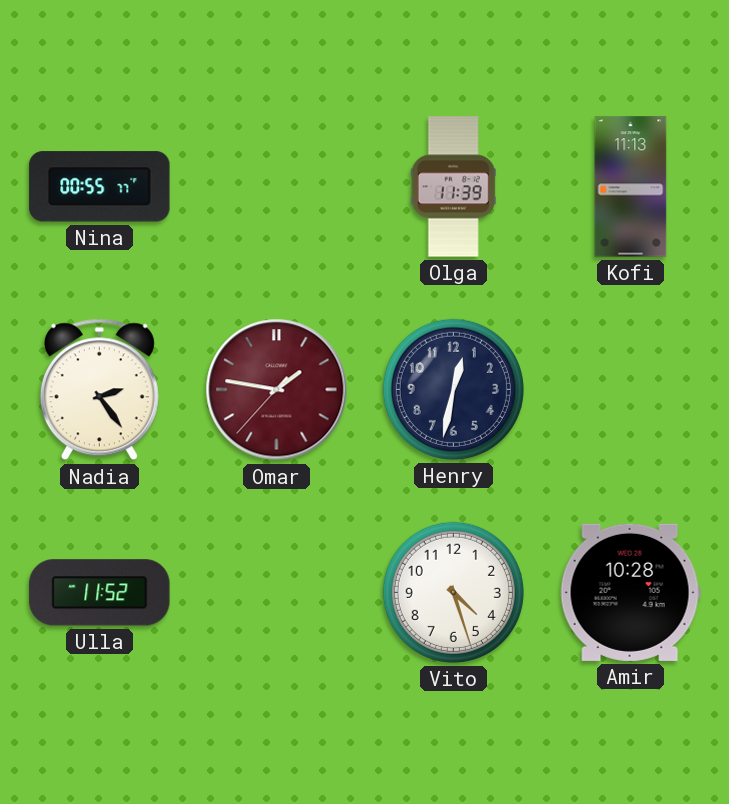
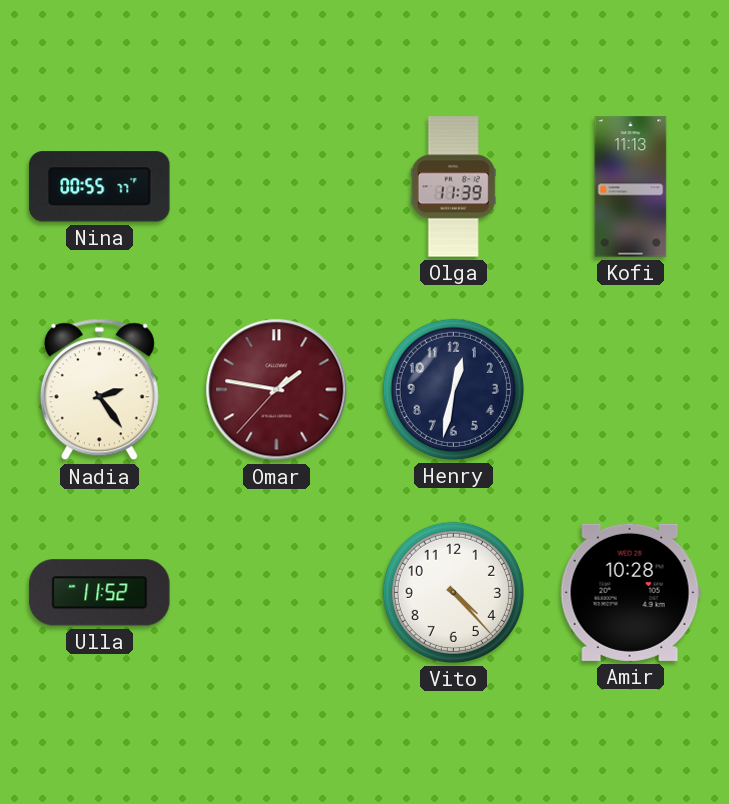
Vito: 4:27 -> 4:23
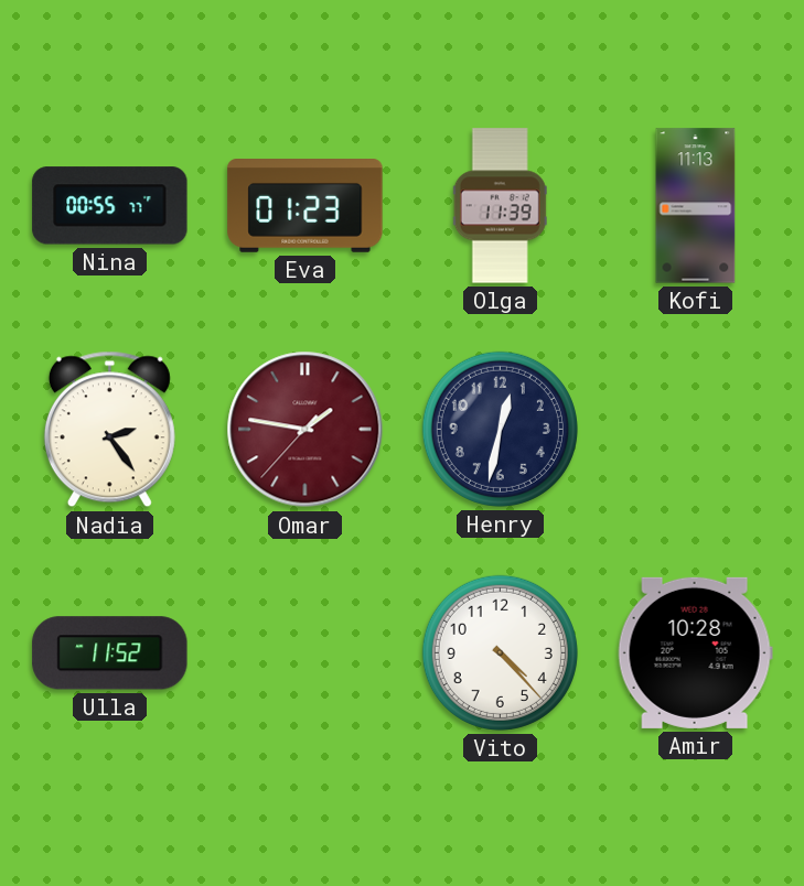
Eva: none -> 01:23
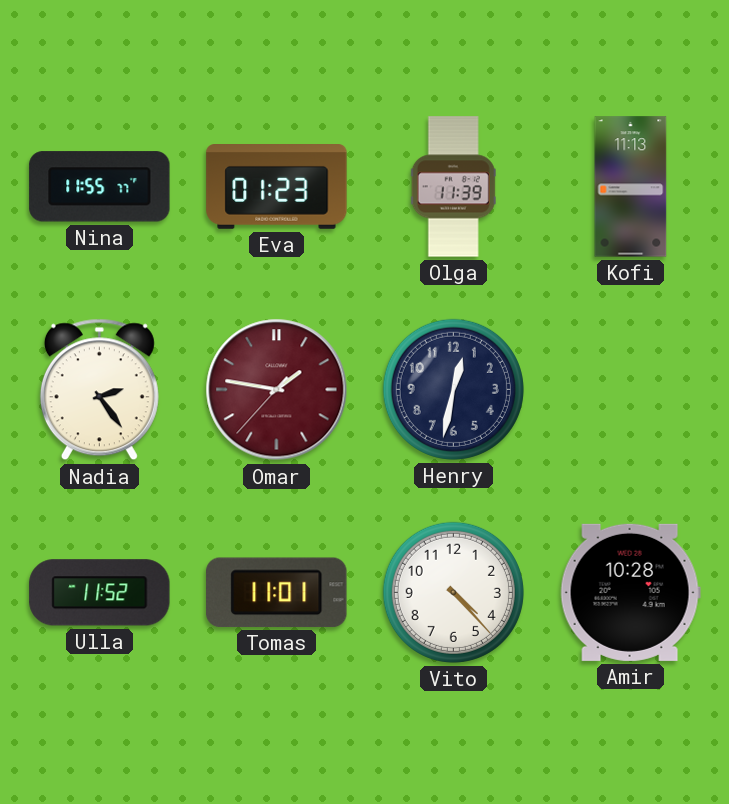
Nina: 00:55 -> 11:55
Tomas: none -> 11:01
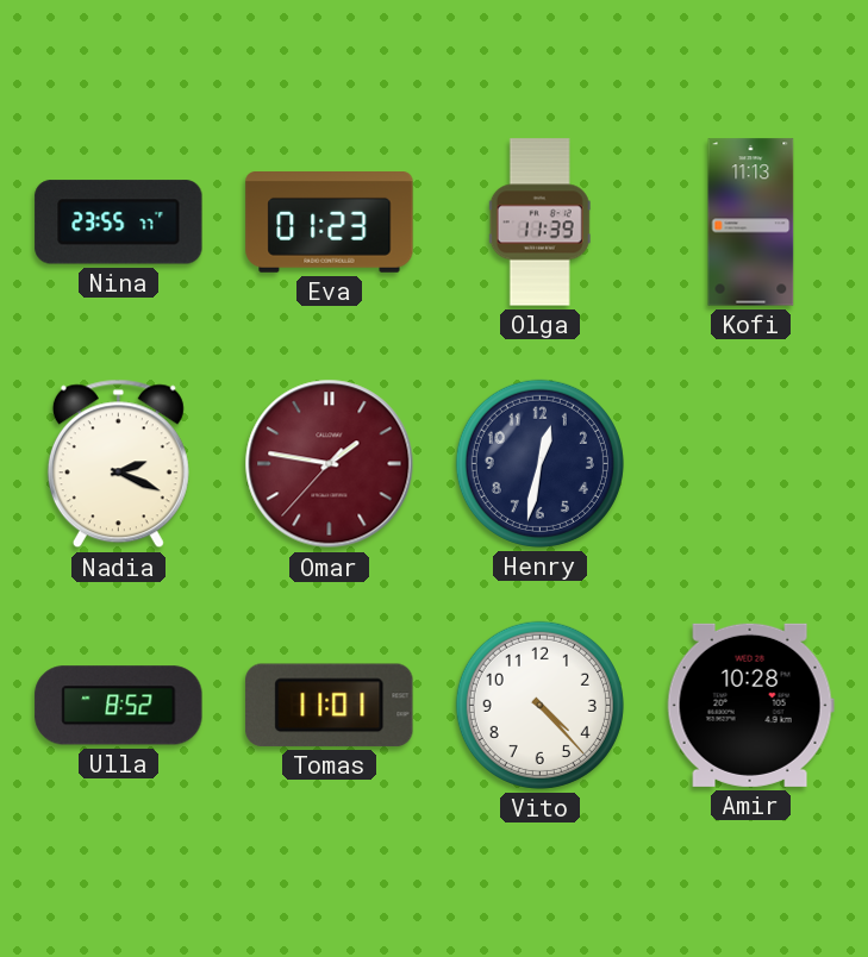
Nina: 11:55 -> 23:55
Nadia: 2:24 -> 2:19
Ulla: 11:52 -> 8:52
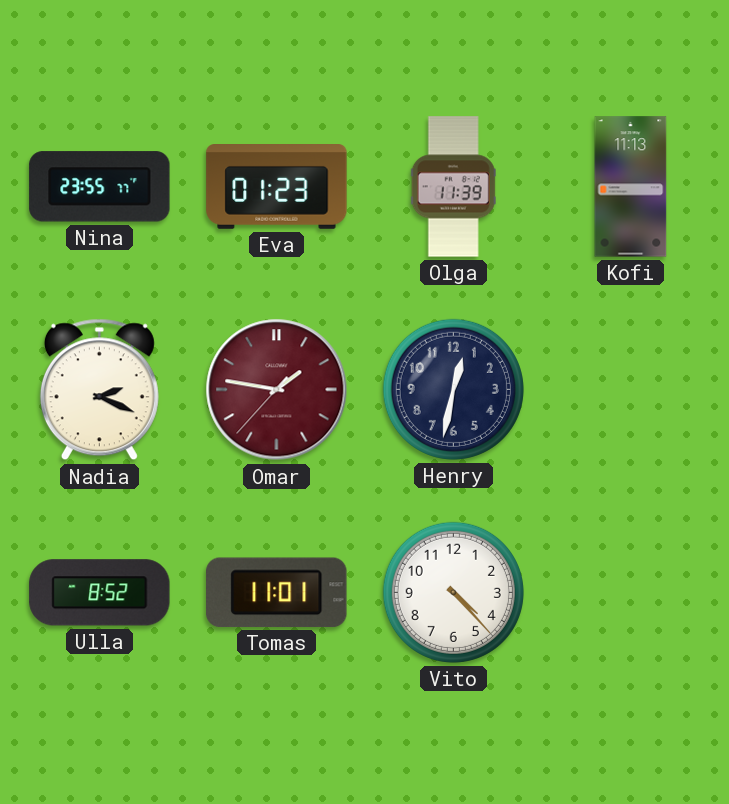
Amir: 10:28 -> none
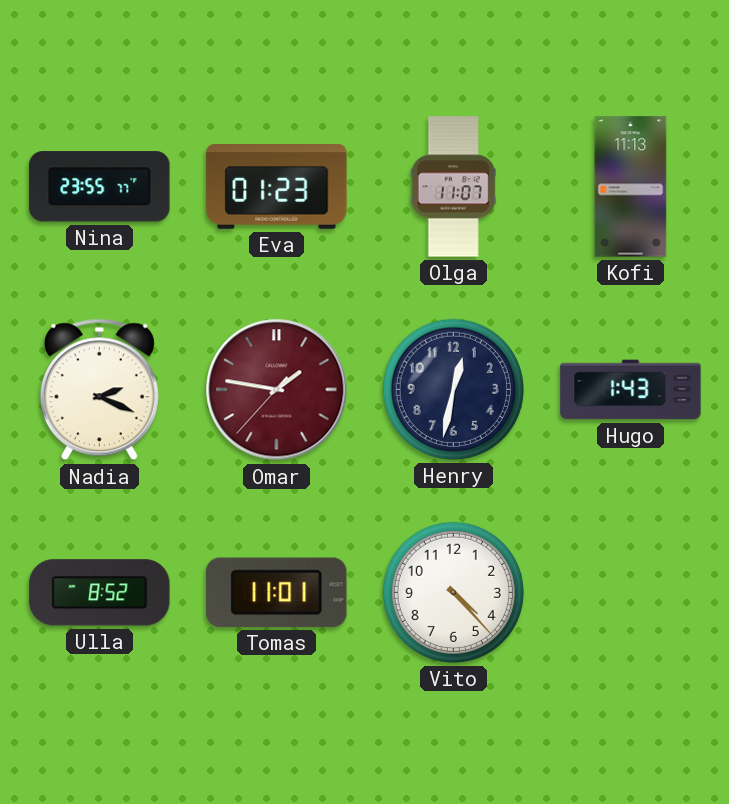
Olga: 11:39 -> 11:07
Hugo: none -> 1:43
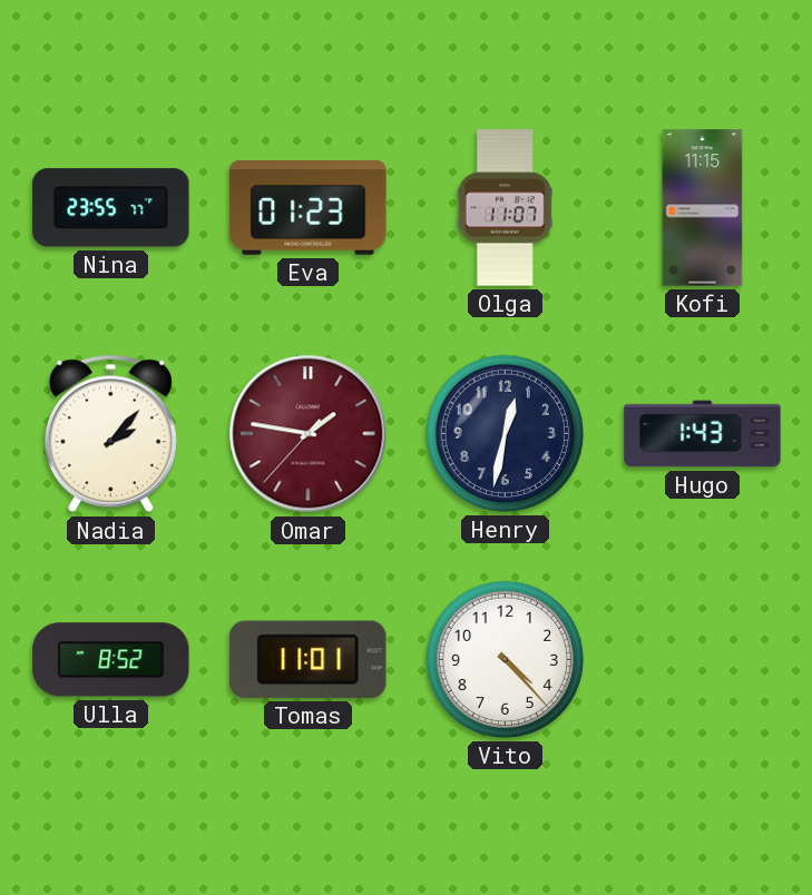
Kofi: 11:13 -> 11:15
Nadia: 2:19 -> 2:07
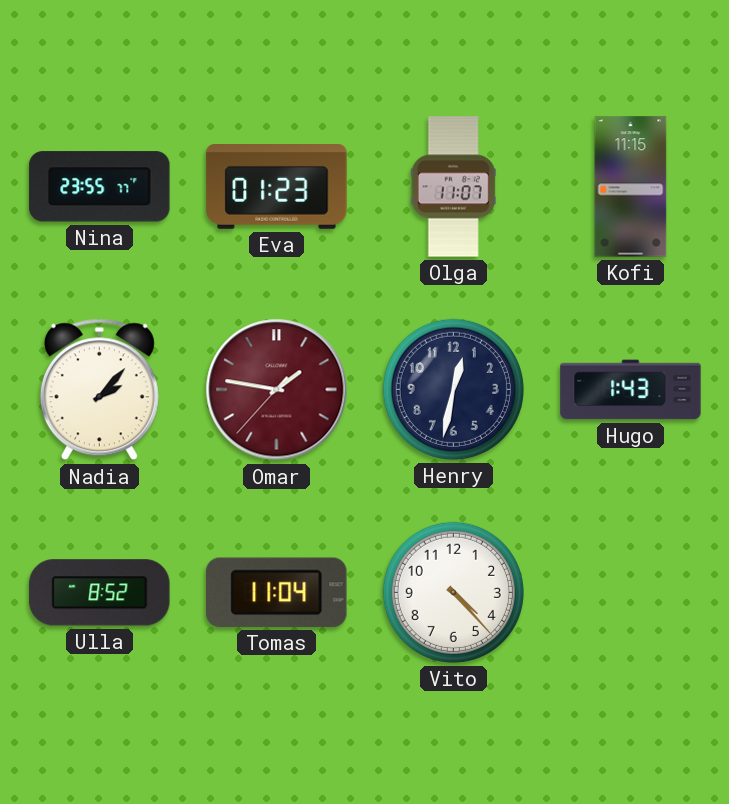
Tomas: 11:01 -> 11:04
